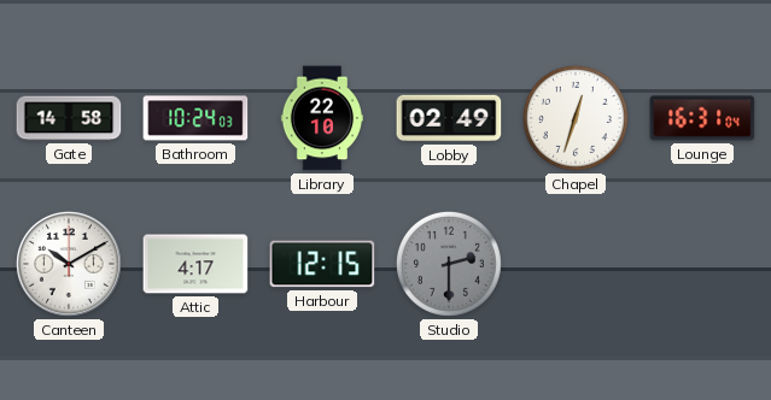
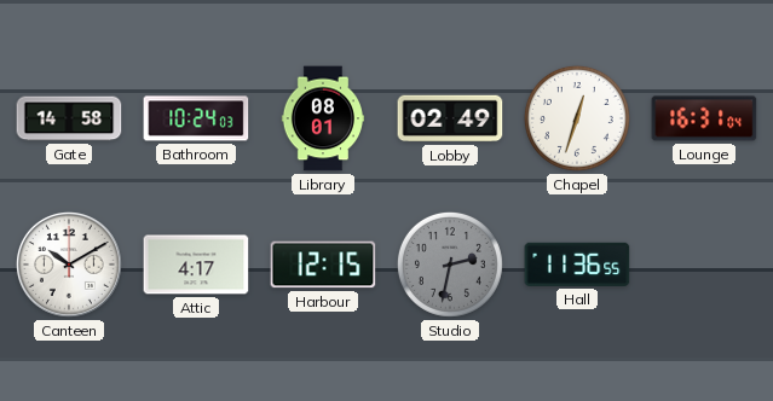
Library: 22:10 -> 08:01
Studio: 2:30 -> 2:32
Hall: none -> 11:36
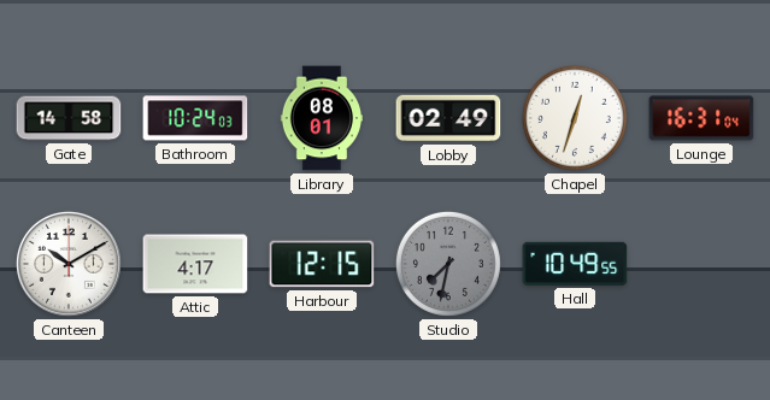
Studio: 2:32 -> 7:32
Hall: 11:36 -> 10:49
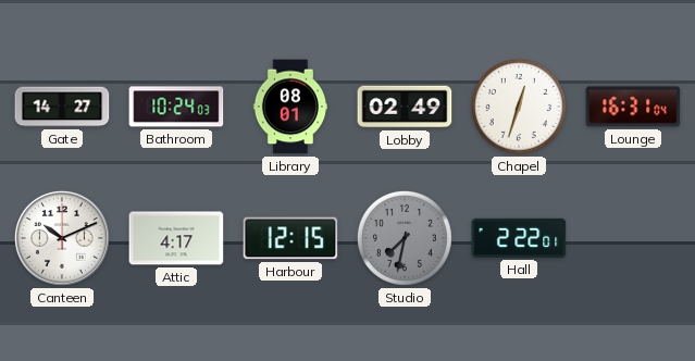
Gate: 14:58 -> 14:27
Canteen: 10:10 -> 10:11
Hall: 10:49 -> 2:22
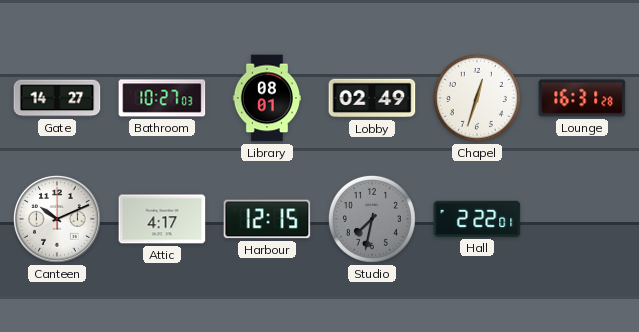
Bathroom: 10:24 -> 10:27
Lounge: 16:31:04 -> 16:31:28
